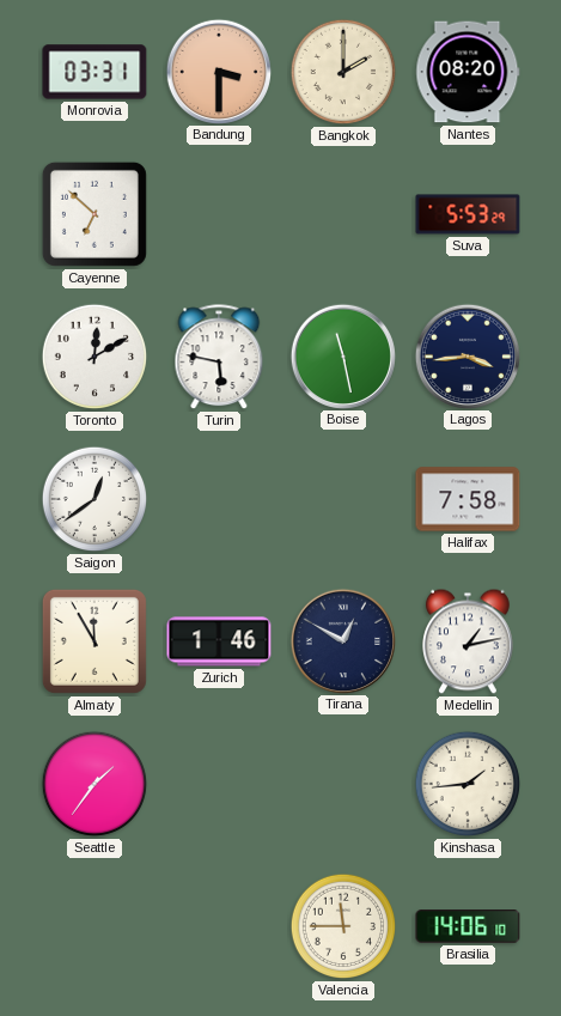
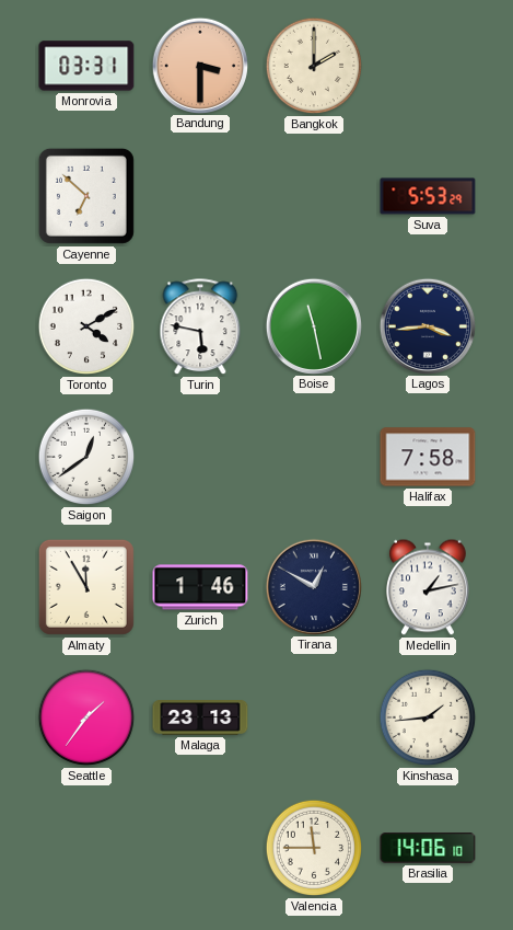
Nantes: 08:20 -> none
Toronto: 12:10 -> 4:10
Malaga: none -> 23:13
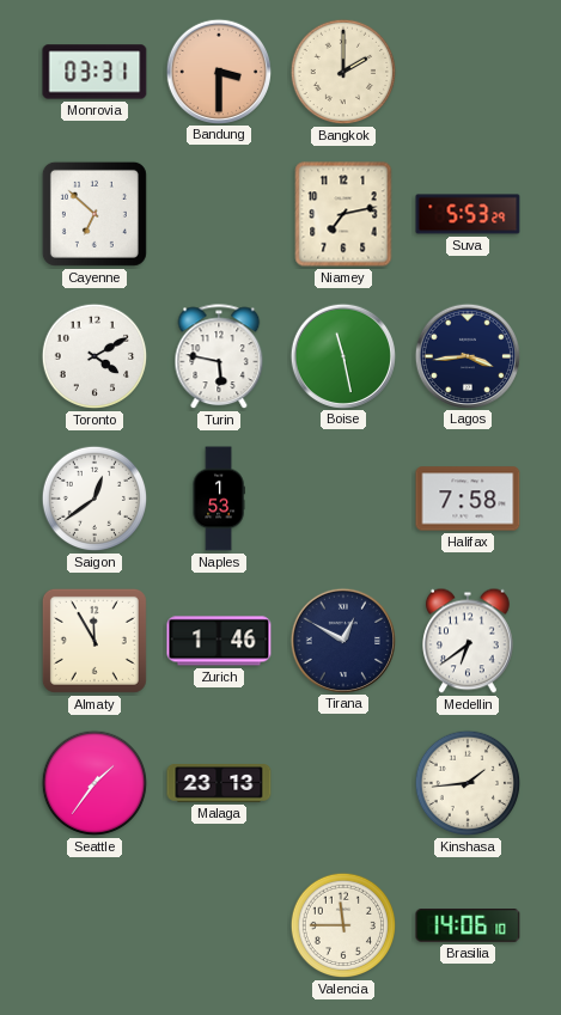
Niamey: none -> 7:13
Naples: none -> 1:53
Medellin: 1:13 -> 6:39
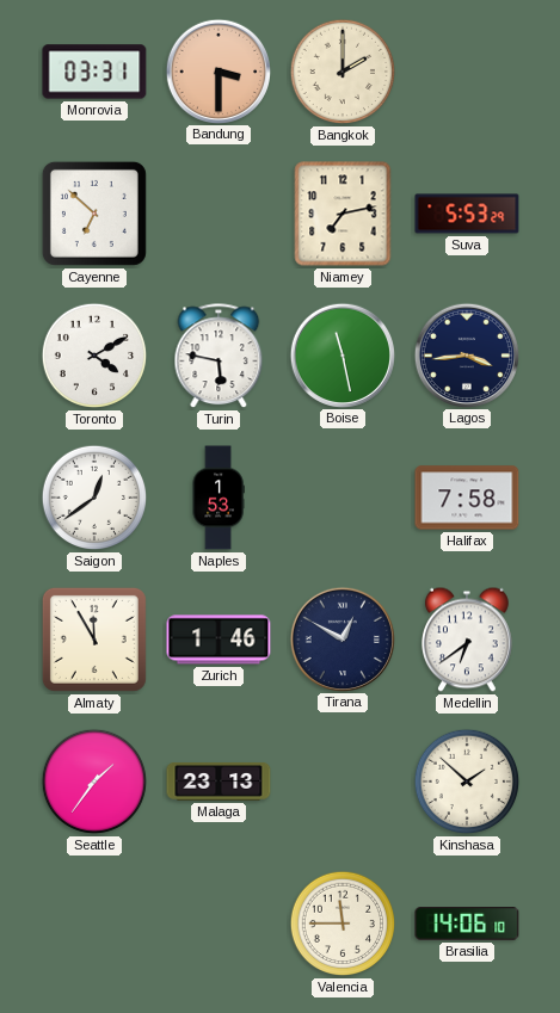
Kinshasa: 1:44 -> 1:52
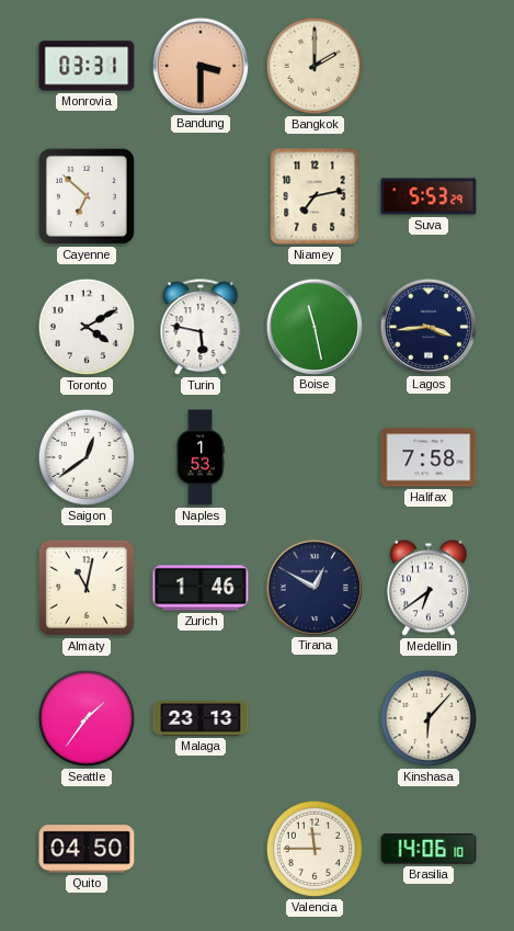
Almaty: 11:55 -> 11:02
Kinshasa: 1:52 -> 6:07
Quito: none -> 04:50
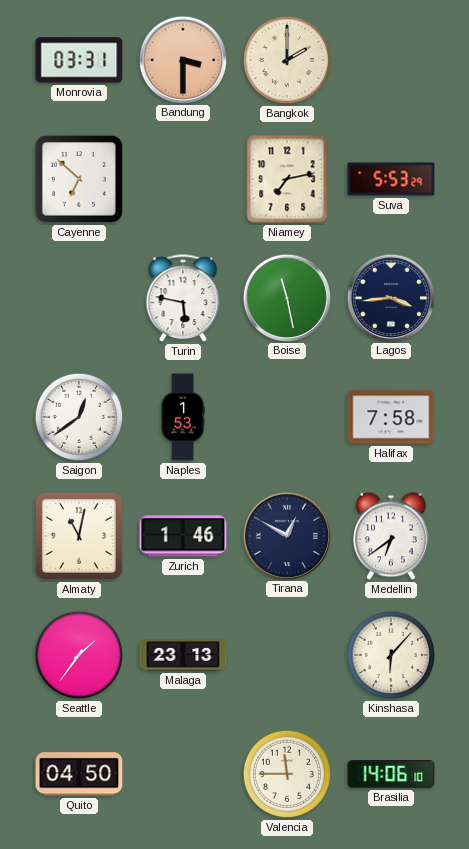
Toronto: 4:10 -> none
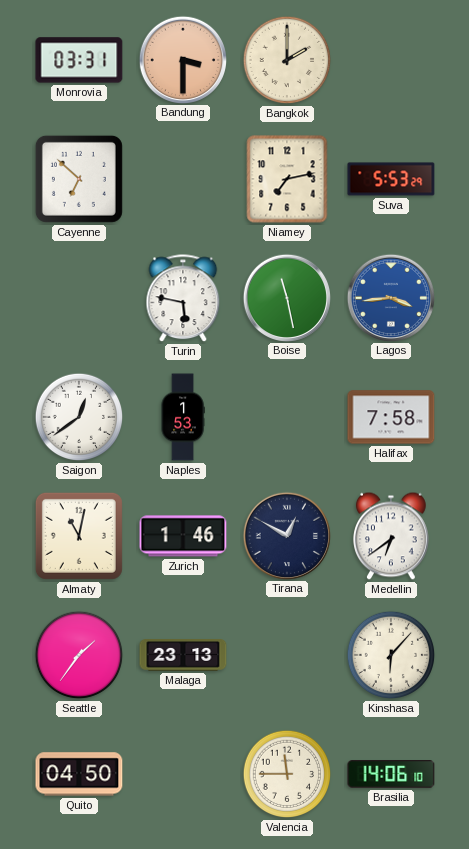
Lagos dial: navy -> blue
